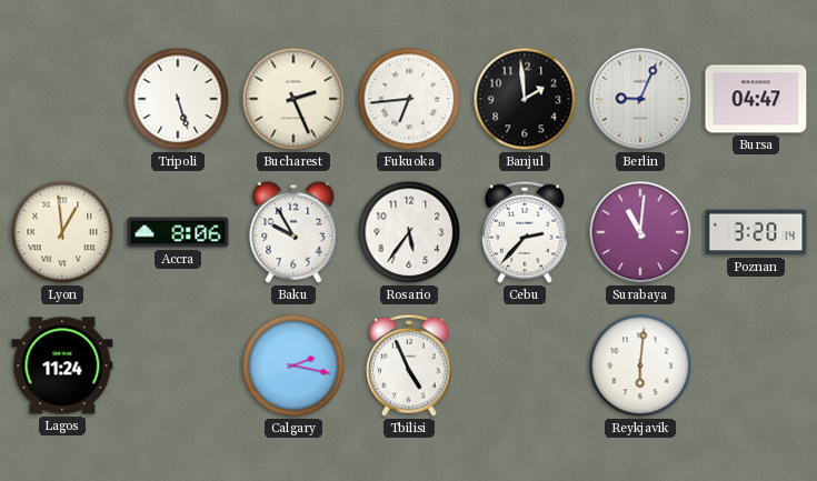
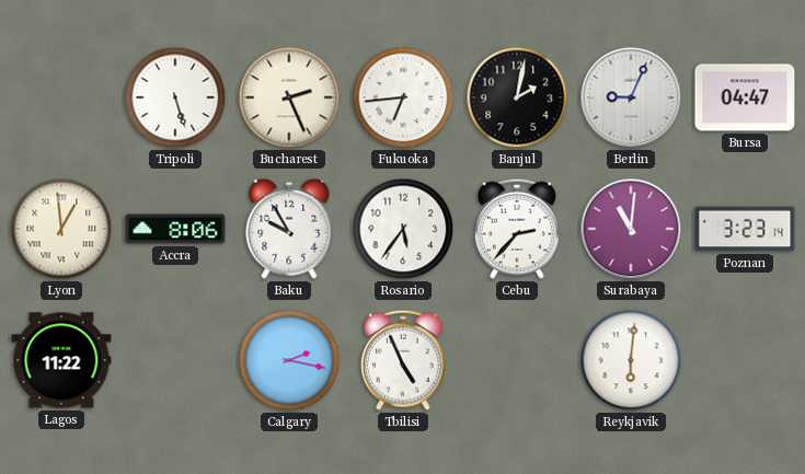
Banjul: 1:59 -> 2:02
Poznan: 3:20 -> 3:23
Lagos: 11:24 -> 11:22
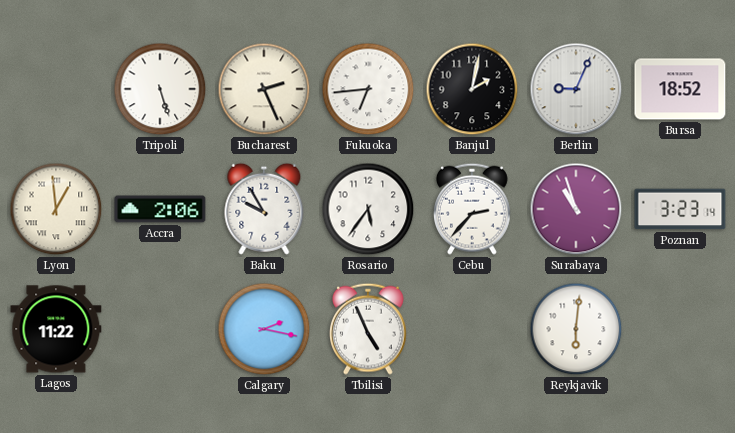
Bursa: 04:47 -> 18:52
Accra: 8:06 -> 2:06
Surabaya: 11:01 -> 10:57
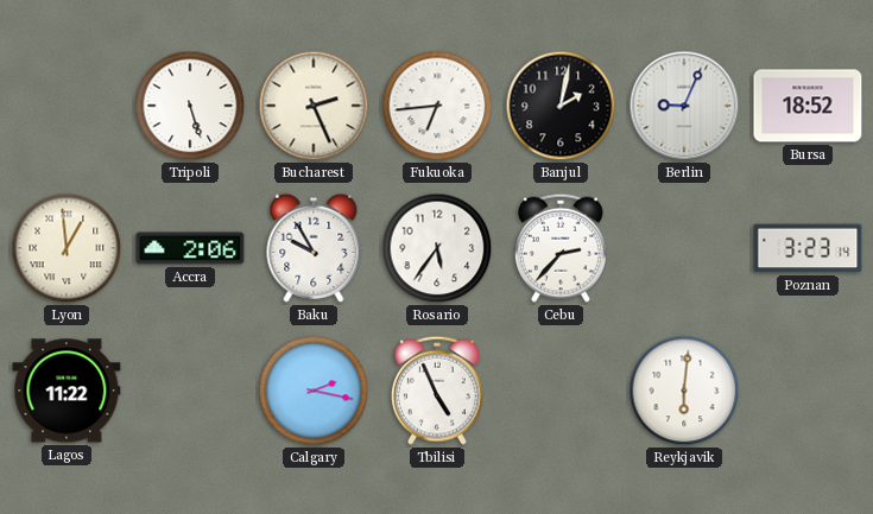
Surabaya: 10:57 -> none
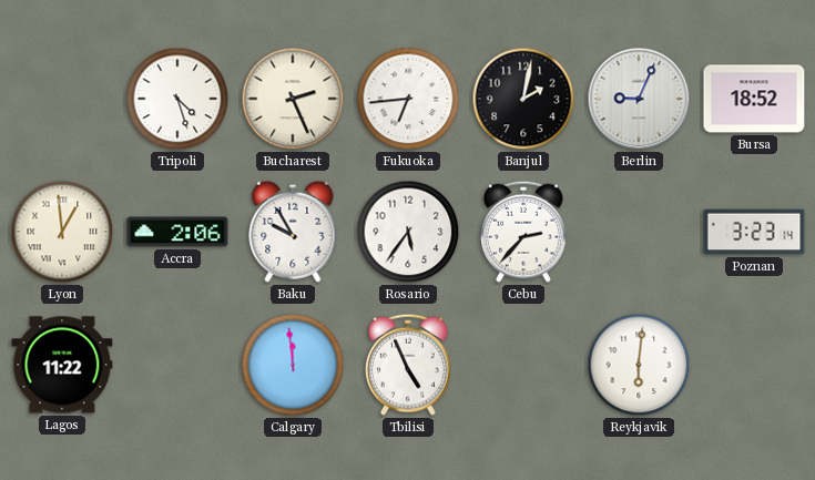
Tripoli: 5:27 -> 4:27
Calgary: 2:17 -> 11:59
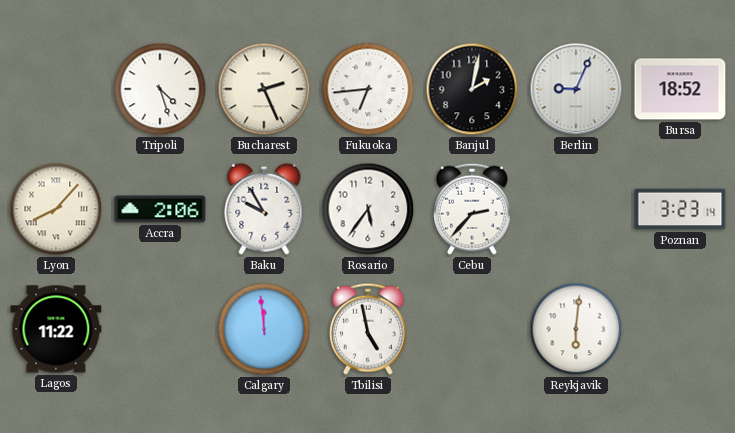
Lyon: 12:59 -> 8:07
Tbilisi: 4:56 -> 4:58
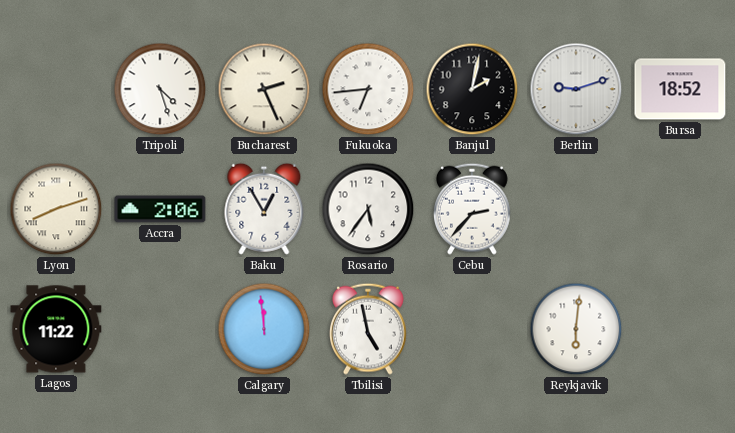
Berlin: 9:04 -> 9:12
Lyon: 8:07 -> 8:12
Baku: 9:55 -> 12:55
Poznan: 3:23 -> none
